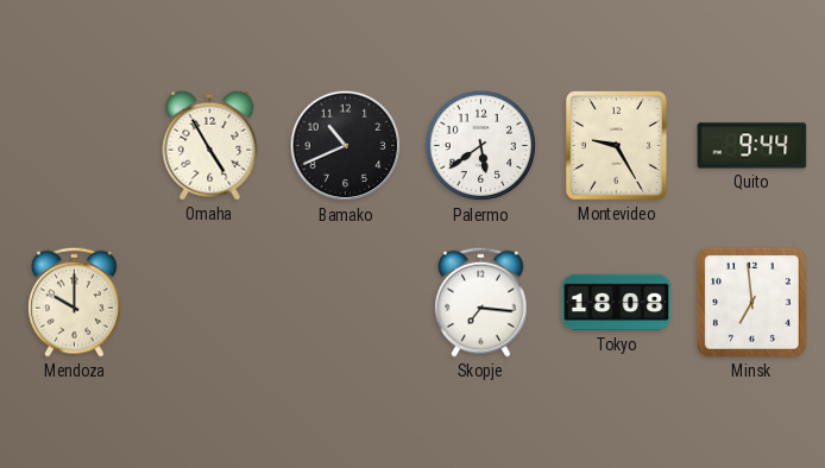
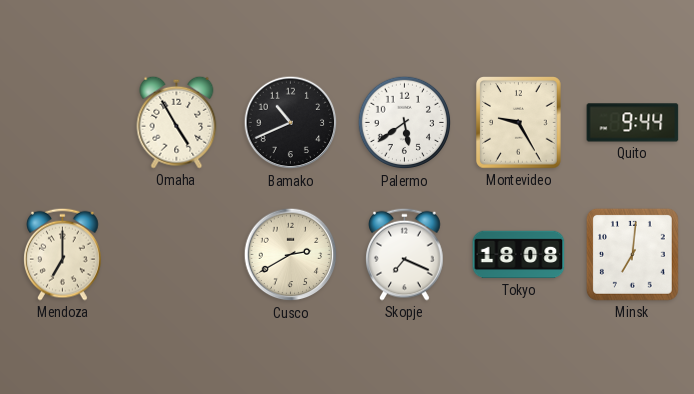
Mendoza: 10:00 -> 7:00
Cusco: none -> 2:40
Skopje: 7:16 -> 7:19
Minsk: 6:59 -> 7:01
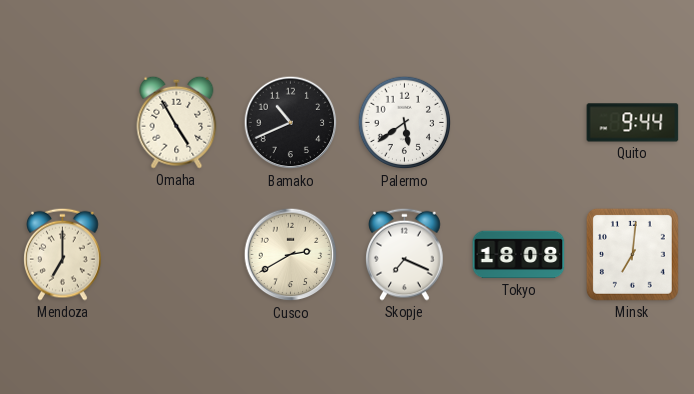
Montevideo: 9:25 -> none
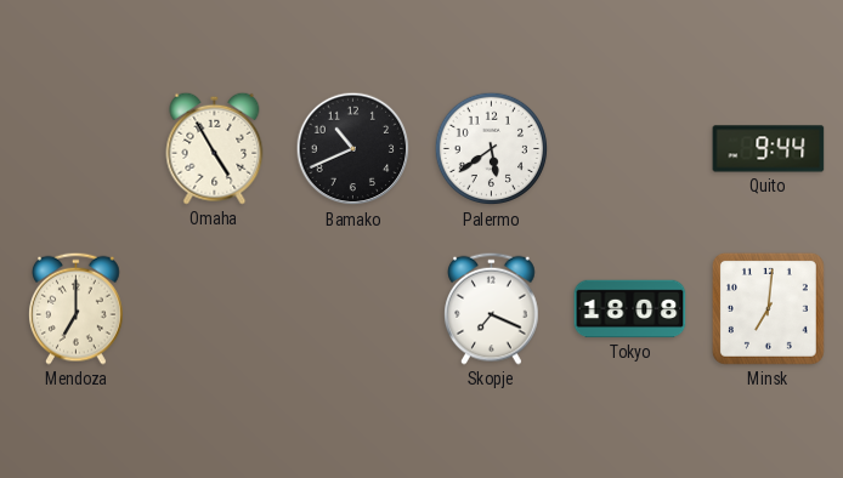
Cusco: 2:40 -> none
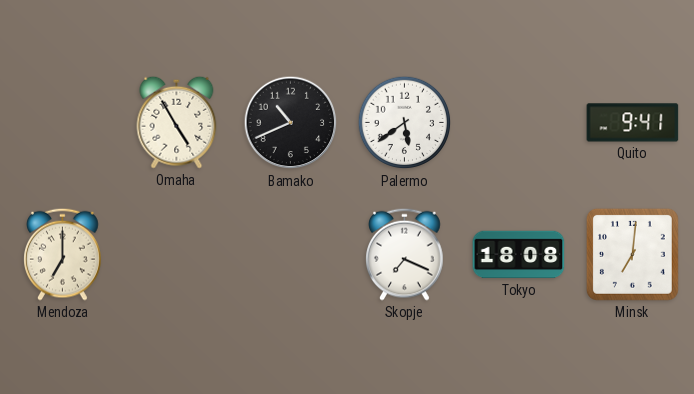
Quito: 9:44 -> 9:41
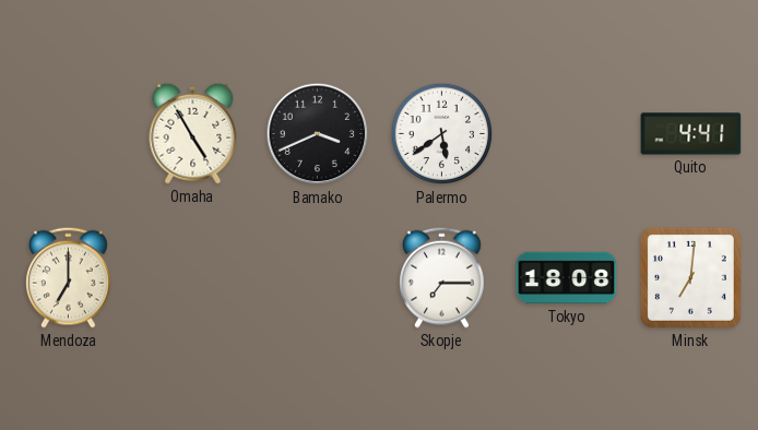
Bamako: 10:41 -> 3:41
Quito: 9:41 -> 4:41
Skopje: 7:19 -> 7:15
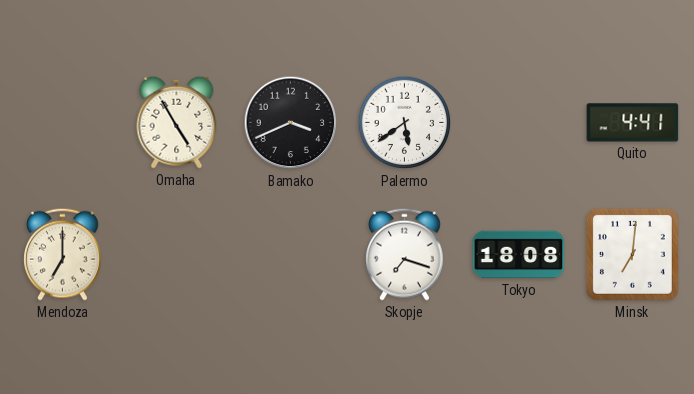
Skopje: 7:15 -> 7:18
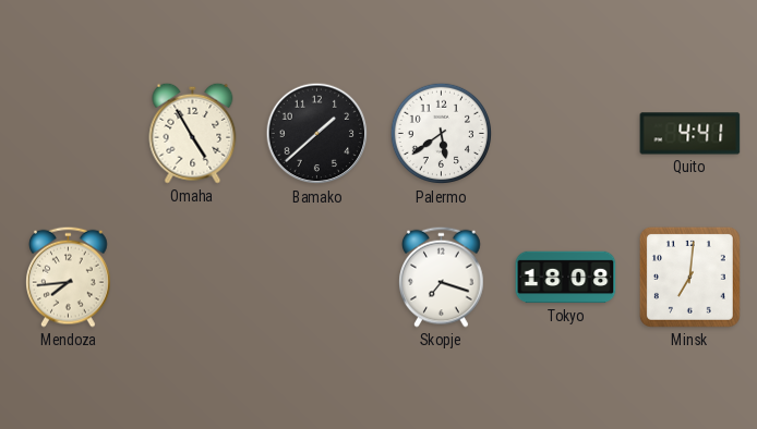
Bamako: 3:41 -> 1:38
Mendoza: 7:00 -> 7:44
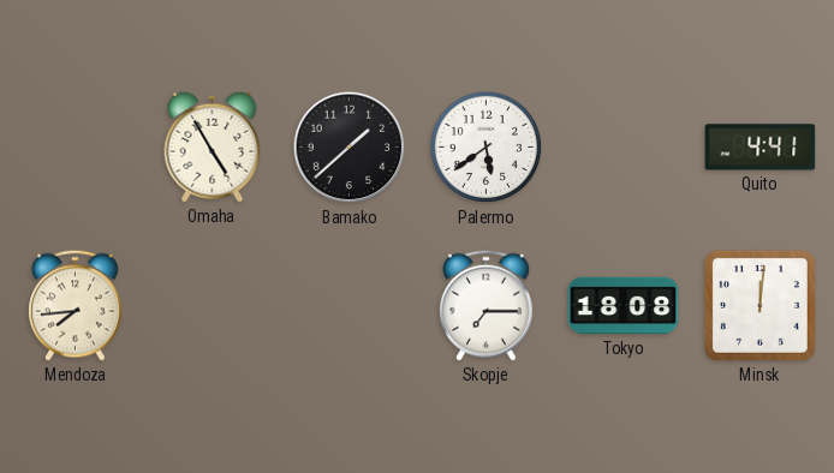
Skopje: 7:18 -> 7:15
Minsk: 7:01 -> 12:01
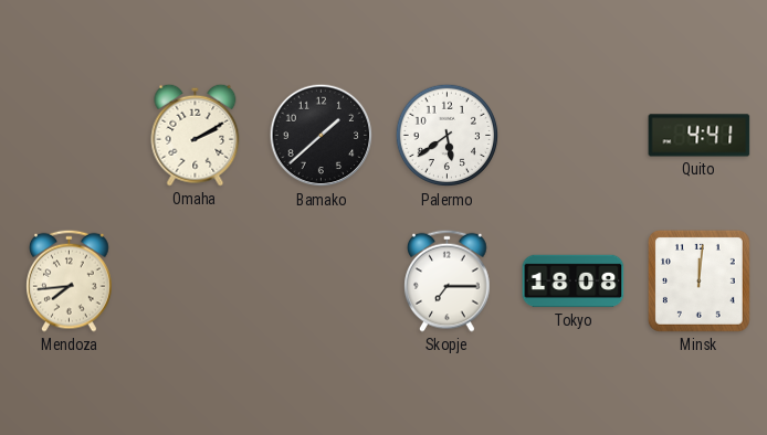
Omaha: 4:55 -> 2:10
